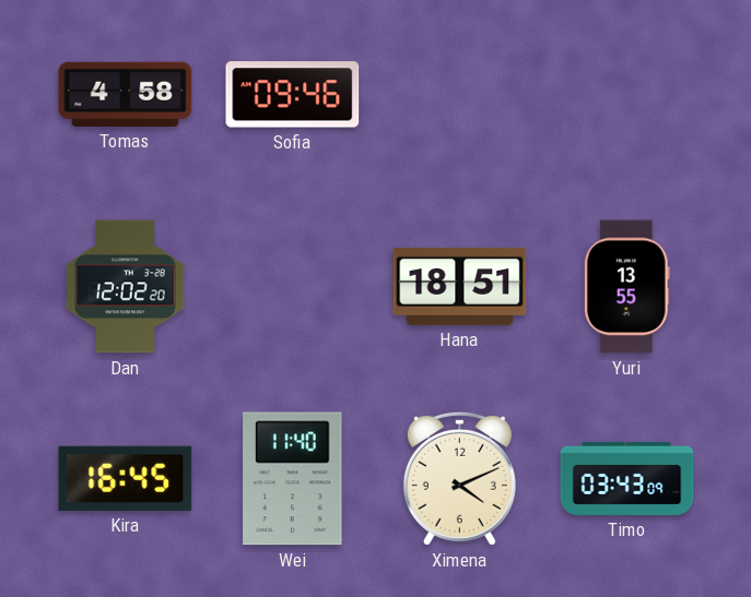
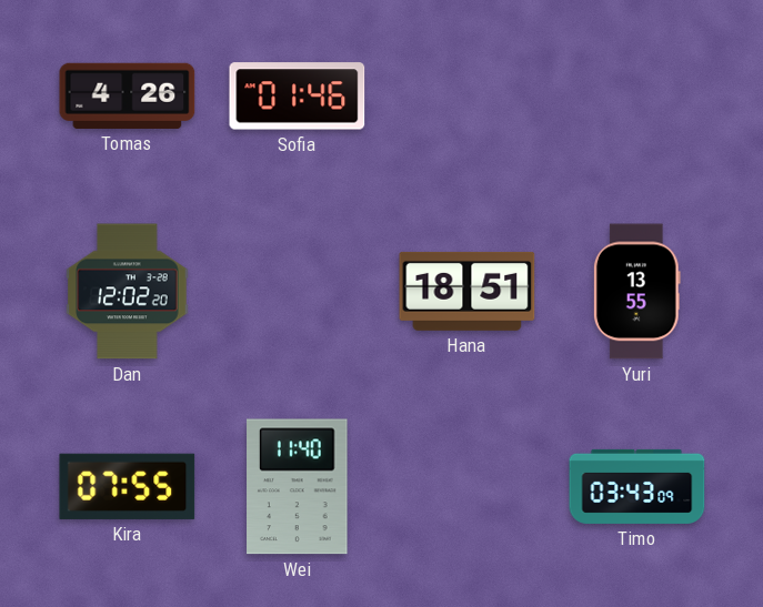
Tomas: 4:58 -> 4:26
Sofia: 09:46 -> 01:46
Kira: 16:45 -> 07:55
Ximena: 4:11 -> none
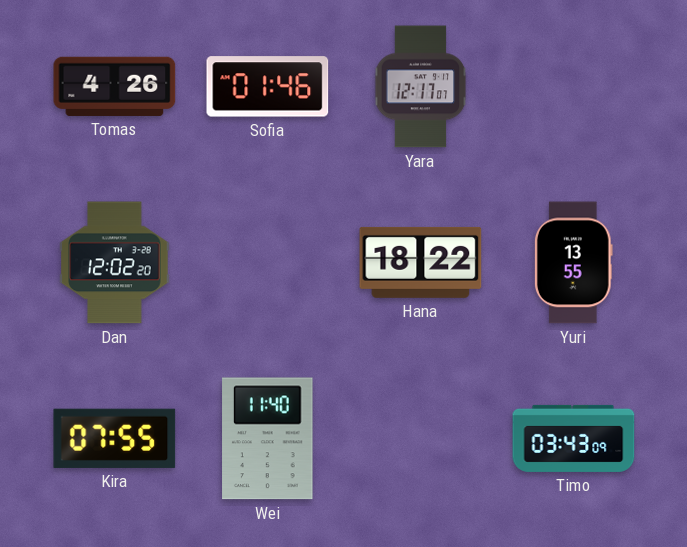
Yara: none -> 12:17
Hana: 18:51 -> 18:22
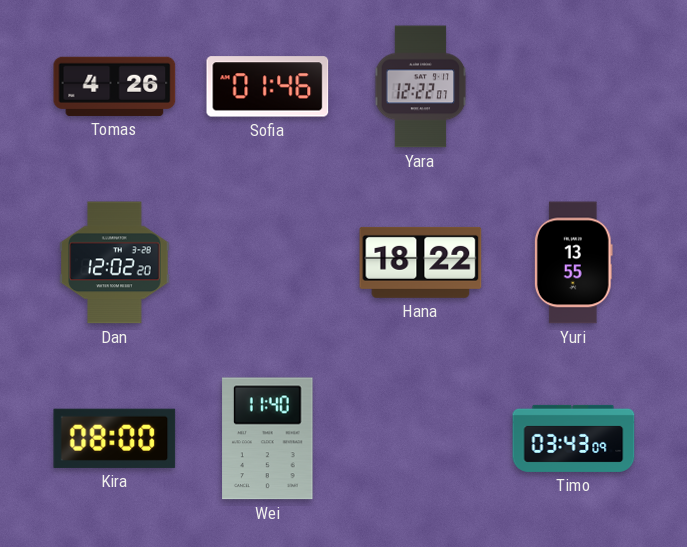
Yara: 12:17 -> 12:22
Kira: 07:55 -> 08:00
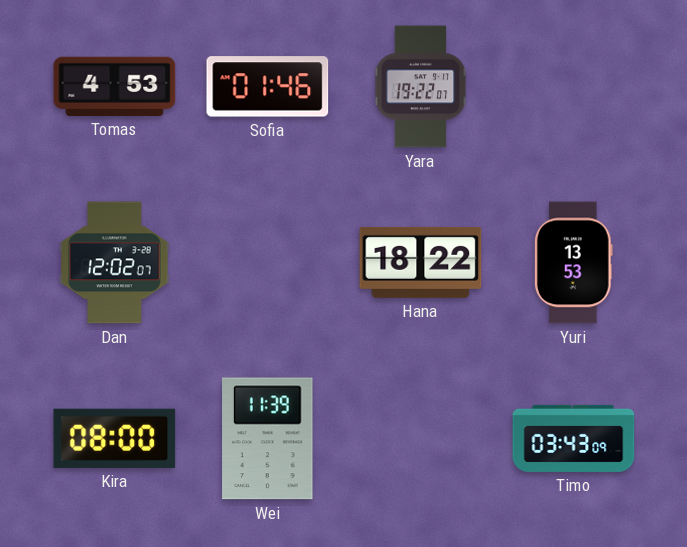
Tomas: 4:26 -> 4:53
Yara: 12:22 -> 19:22
Dan: 12:02:20 -> 12:02:07
Yuri: 13:55 -> 13:53
Wei: 11:40 -> 11:39
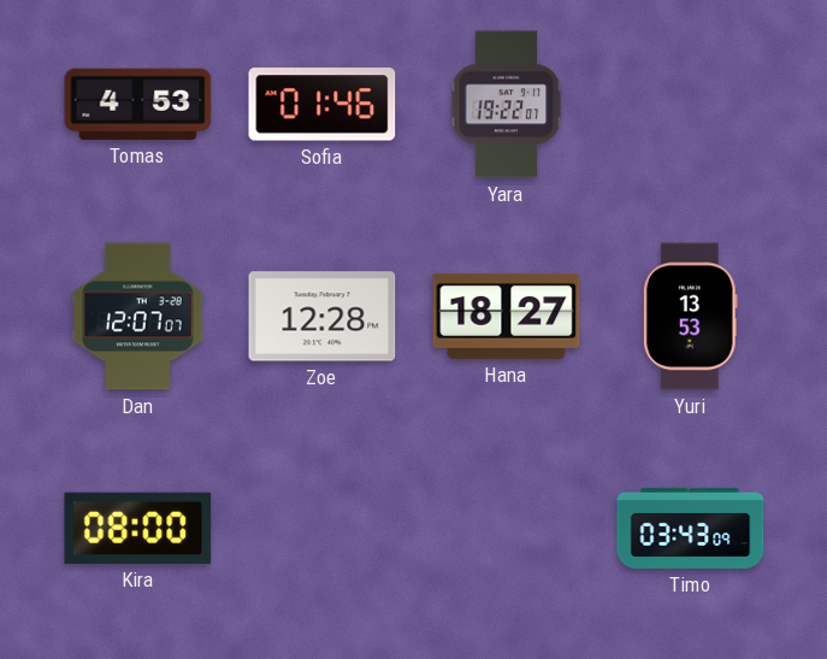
Dan: 12:02 -> 12:07
Zoe: none -> 12:28
Hana: 18:22 -> 18:27
Wei: 11:39 -> none
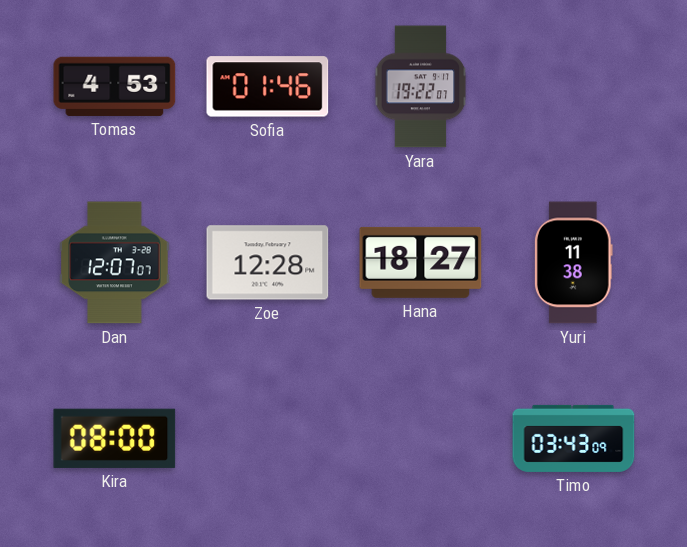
Yuri: 13:53 -> 11:38
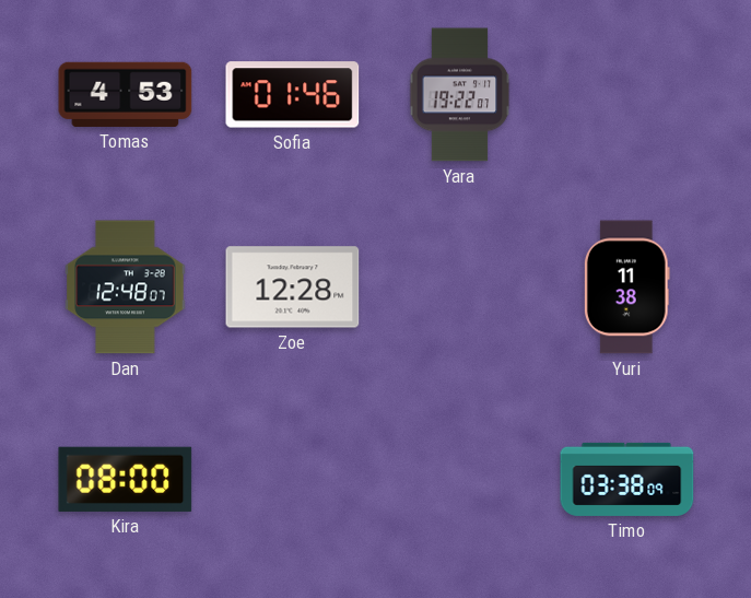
Dan: 12:07 -> 12:48
Hana: 18:27 -> none
Timo: 03:43 -> 03:38
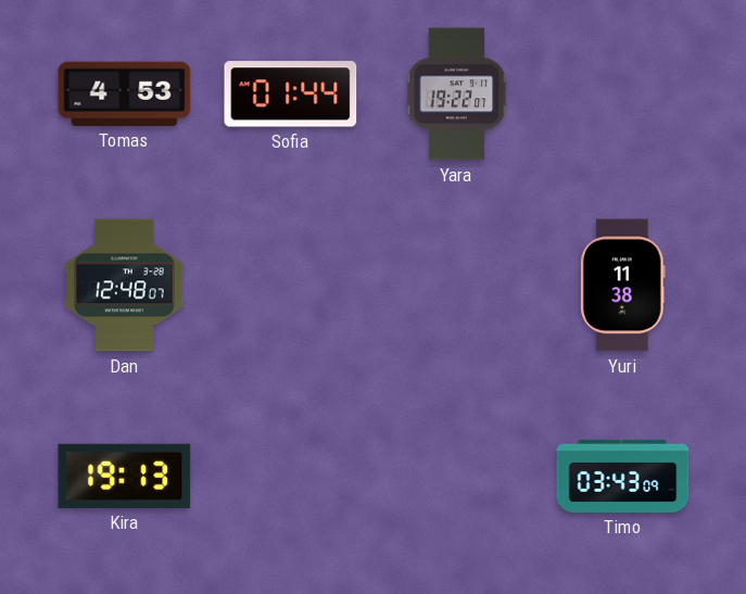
Sofia: 01:46 -> 01:44
Zoe: 12:28 -> none
Kira: 08:00 -> 19:13
Timo: 03:38 -> 03:43
